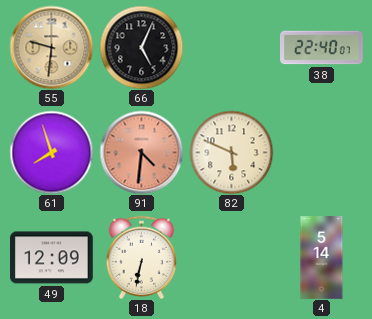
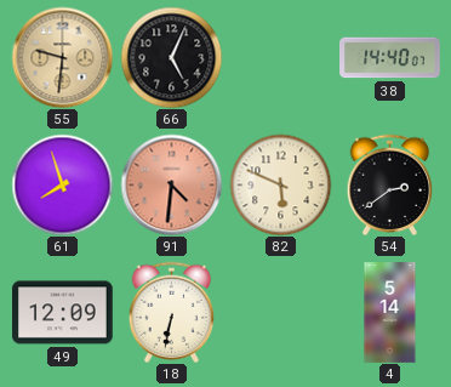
38: 22:40 -> 14:40
54: none -> 2:39
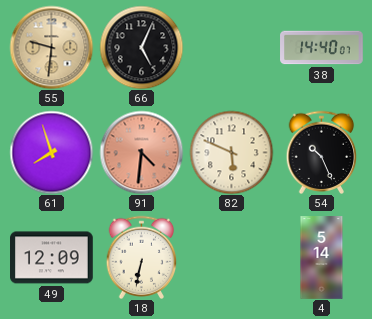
54: 2:39 -> 10:26
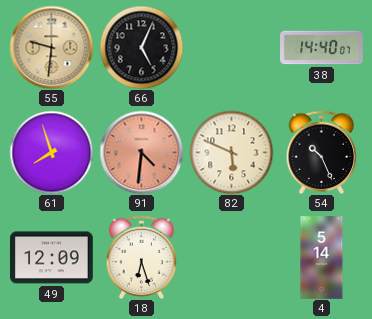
18: 6:32 -> 6:27
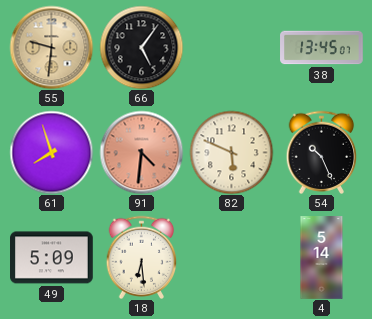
66: 5:04 -> 5:06
38: 14:40 -> 13:45
49: 12:09 -> 5:09
18: 6:27 -> 6:29
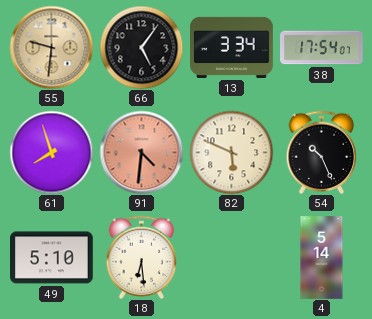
13: none -> 3:34
38: 13:45 -> 17:54
49: 5:09 -> 5:10
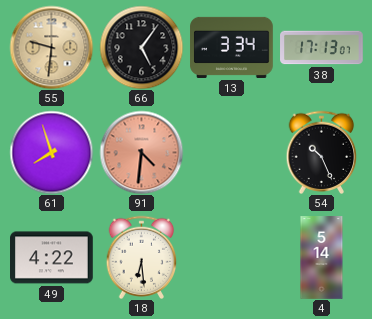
38: 17:54 -> 17:13
82: 5:49 -> none
49: 5:10 -> 4:22
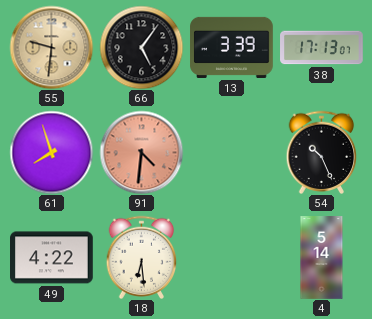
13: 3:34 -> 3:39
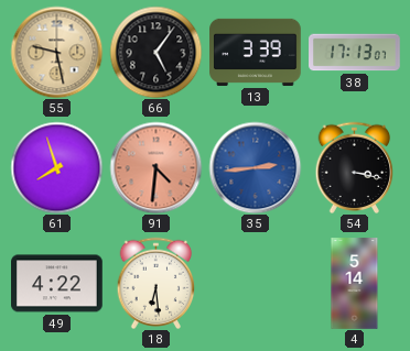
55: 9:31 -> 9:28
35: none -> 2:44
54: 10:26 -> 3:17
